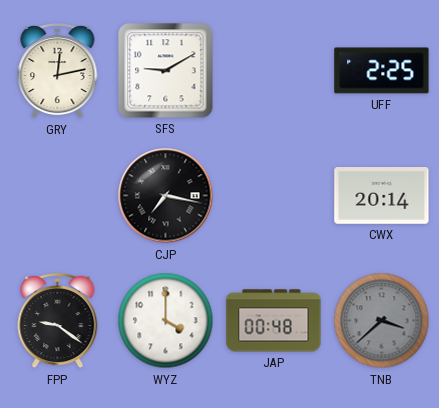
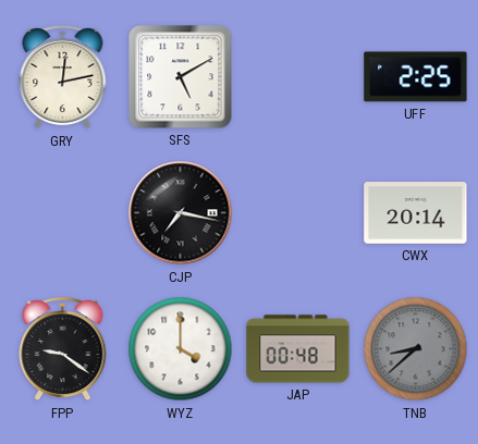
SFS: 9:10 -> 5:10
TNB: 3:38 -> 8:38
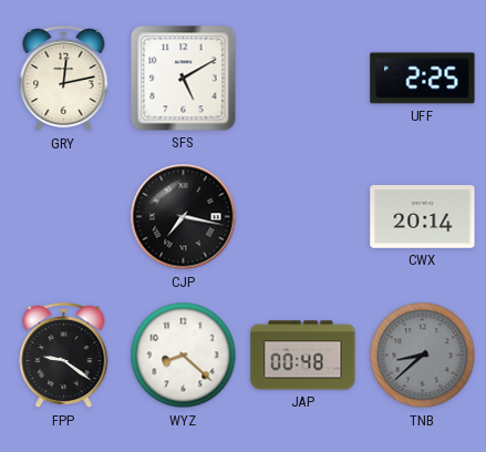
WYZ: 4:00 -> 8:22
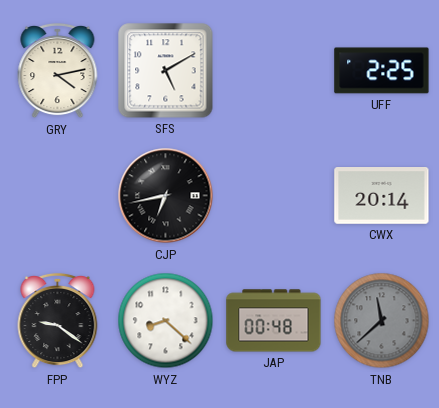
GRY: 12:13 -> 4:13
CJP: 7:17 -> 6:43
TNB: 8:38 -> 11:38
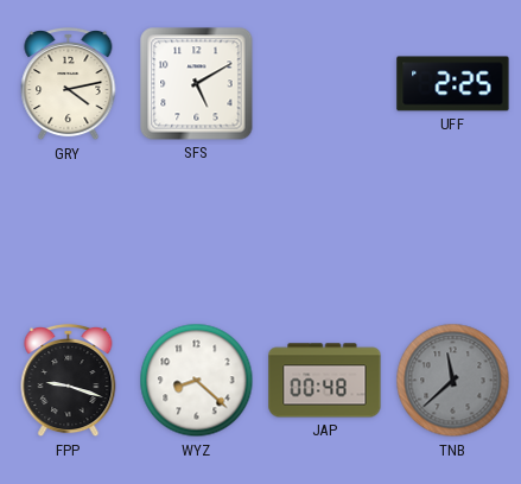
CJP: 6:43 -> none
CWX: 20:14 -> none
FPP: 9:21 -> 9:18
